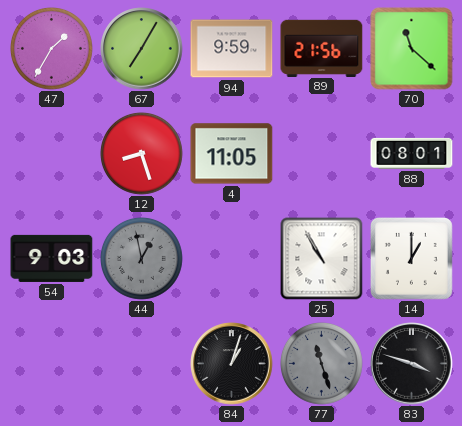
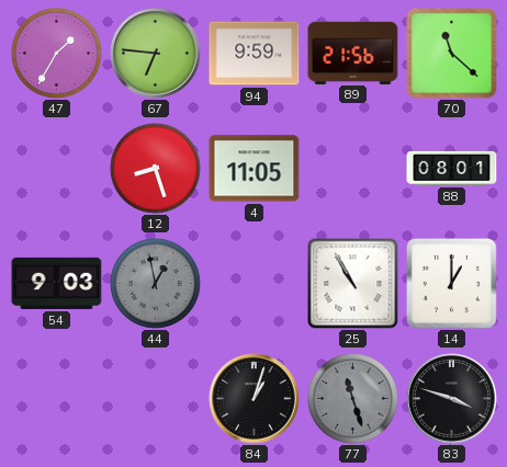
67: 7:05 -> 6:46
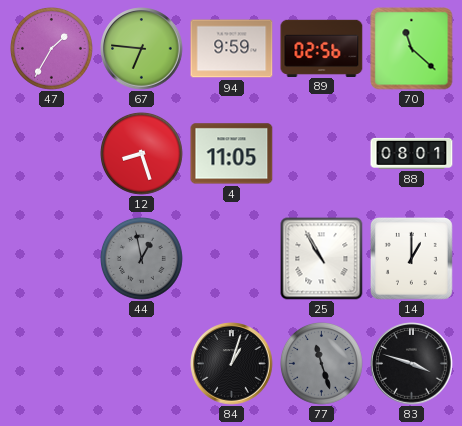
89: 21:56 -> 02:56
54: 9:03 -> none
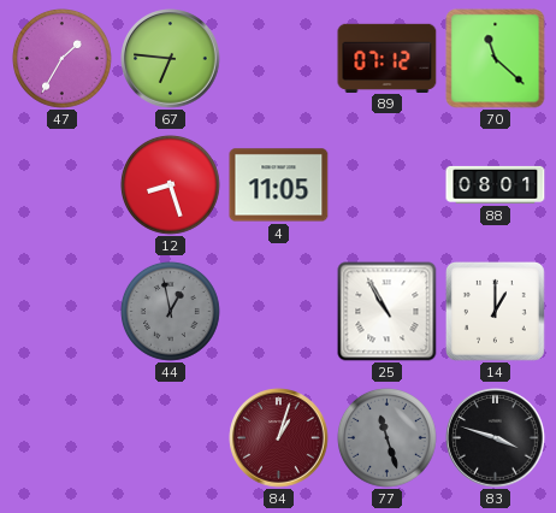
94: 9:59 -> none
89: 02:56 -> 07:12
84 dial: black -> burgundy
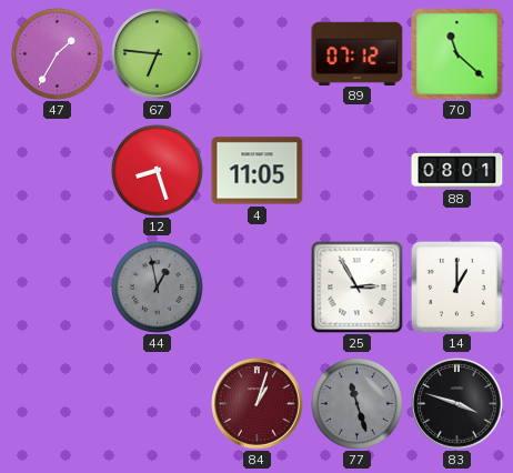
25: 10:55 -> 2:55
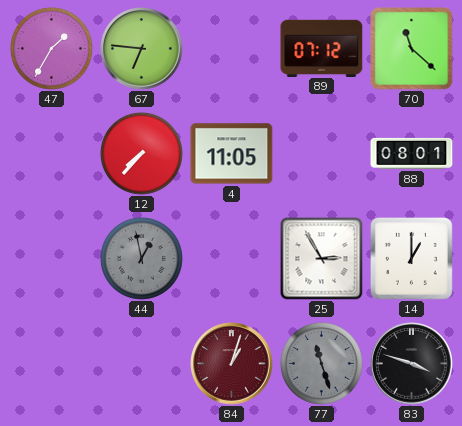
12: 8:27 -> 7:37
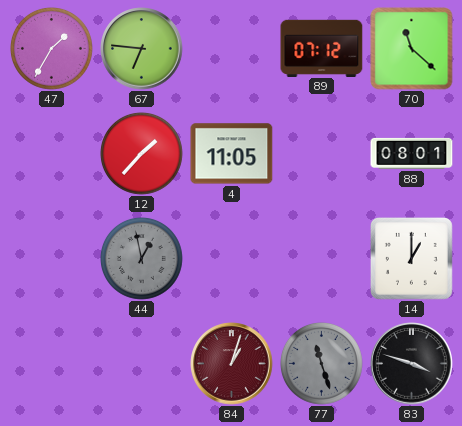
12: 7:37 -> 1:37
25: 2:55 -> none
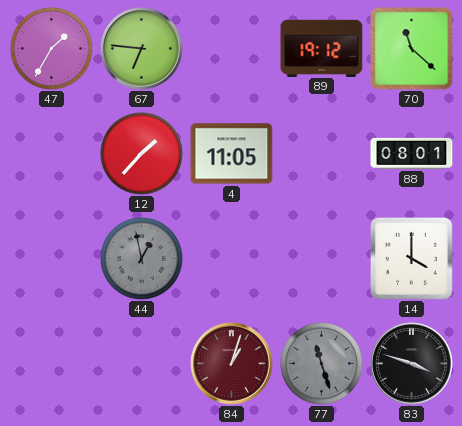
89: 07:12 -> 19:12
14: 1:00 -> 4:00
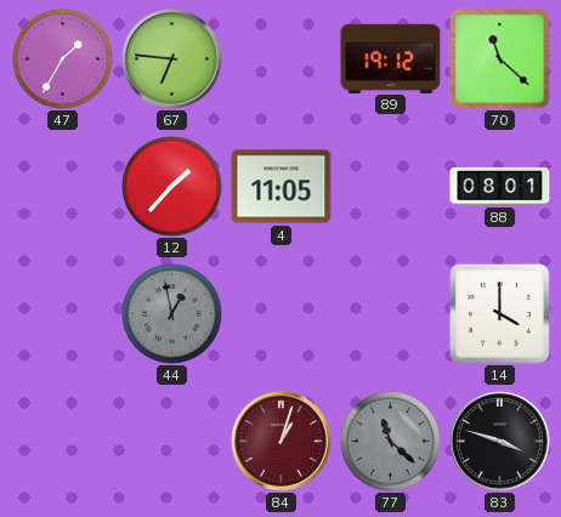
77: 11:27 -> 11:22
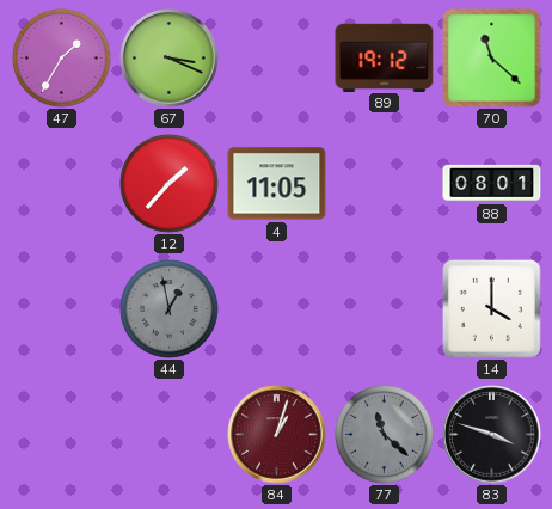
67: 6:46 -> 3:19
